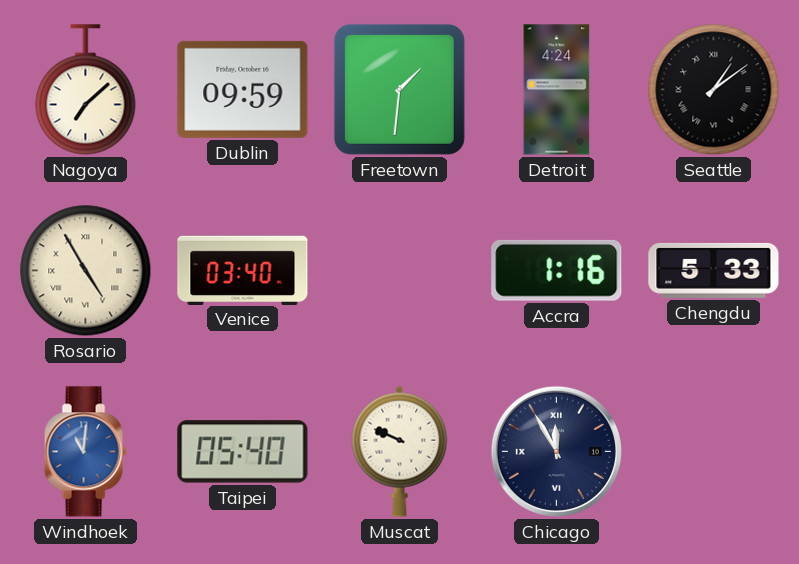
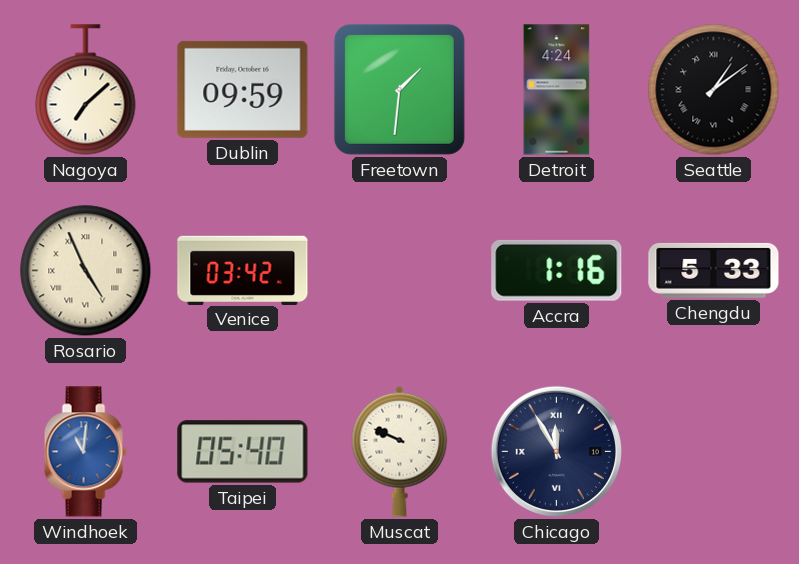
Rosario: 4:55 -> 4:56
Venice: 03:40 -> 03:42
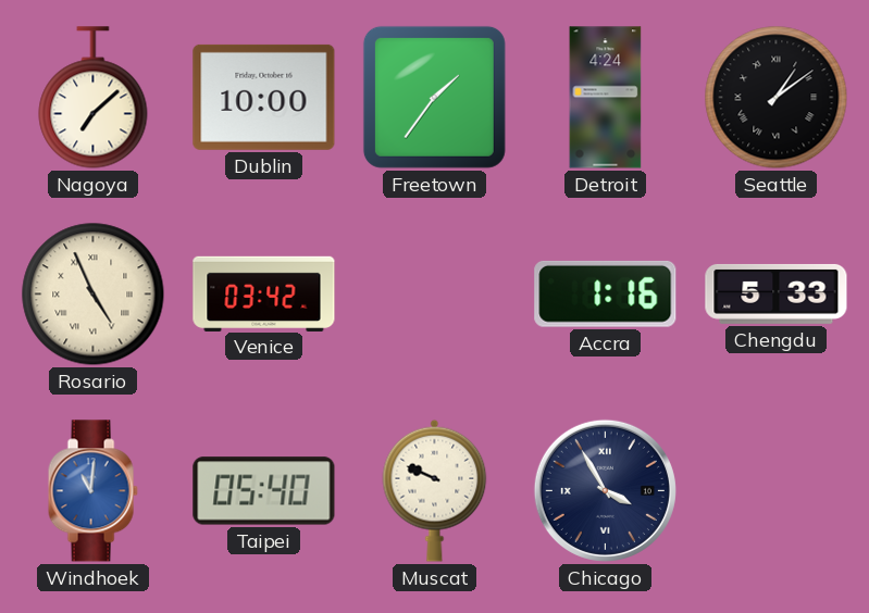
Dublin: 09:59 -> 10:00
Freetown: 1:31 -> 1:36
Chicago: 11:55 -> 3:55
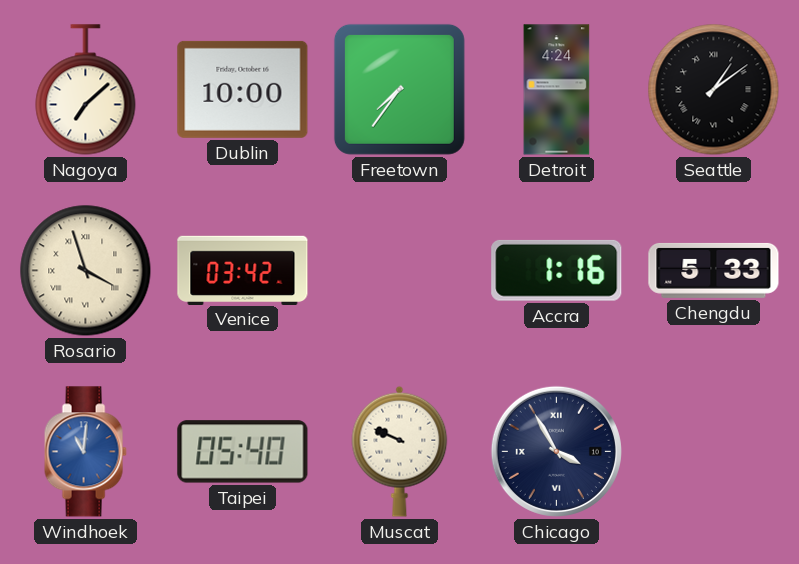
Freetown: 1:36 -> 7:36
Rosario: 4:56 -> 3:57
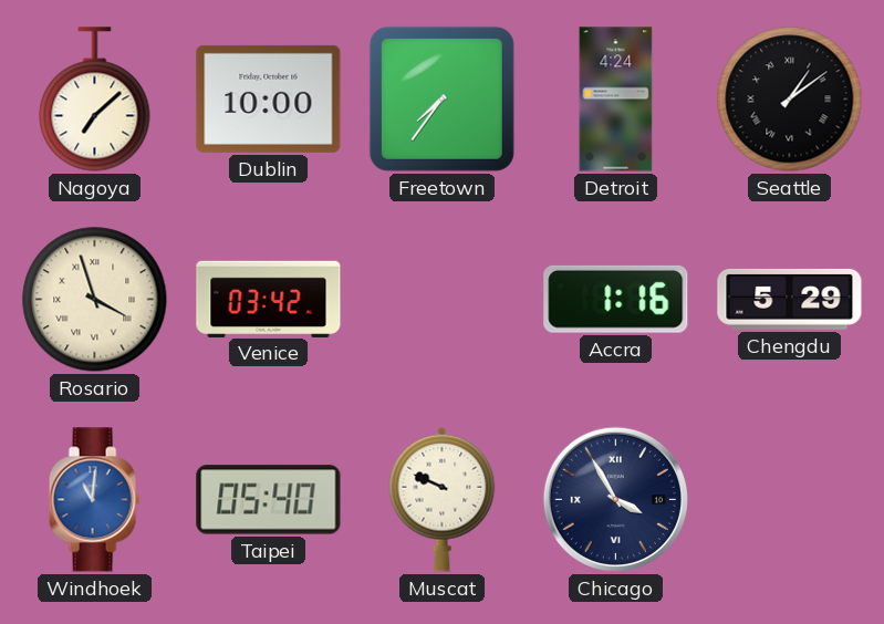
Chengdu: 5:33 -> 5:29
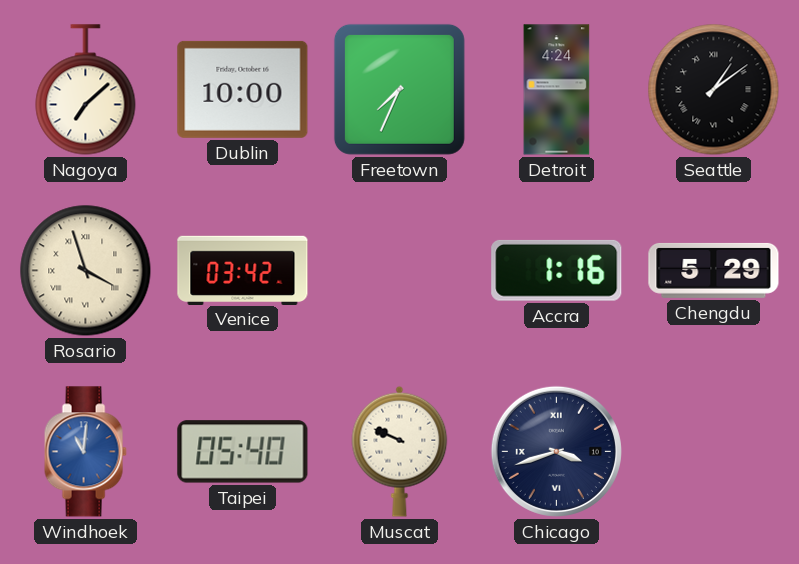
Freetown: 7:36 -> 7:34
Chicago: 3:55 -> 3:42
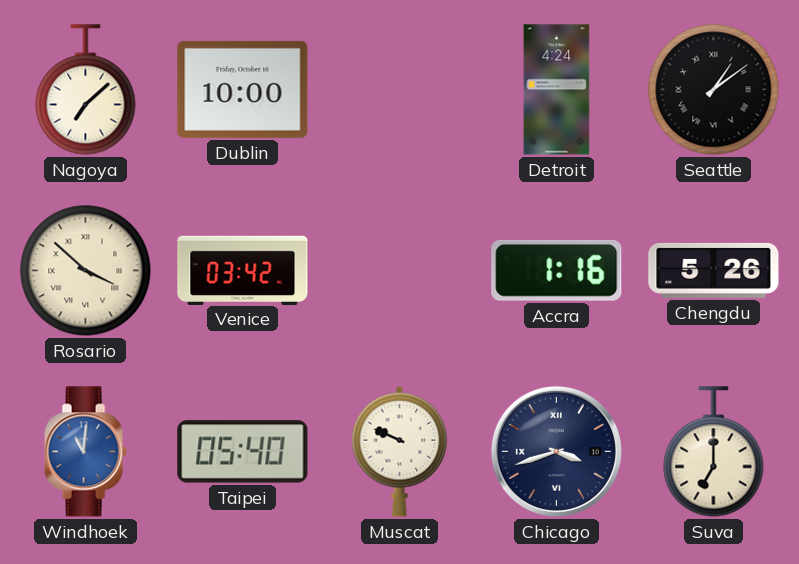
Freetown: 7:34 -> none
Rosario: 3:57 -> 3:52
Chengdu: 5:29 -> 5:26
Suva: none -> 7:00
